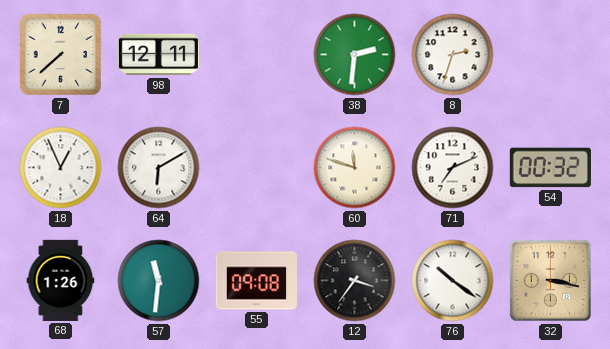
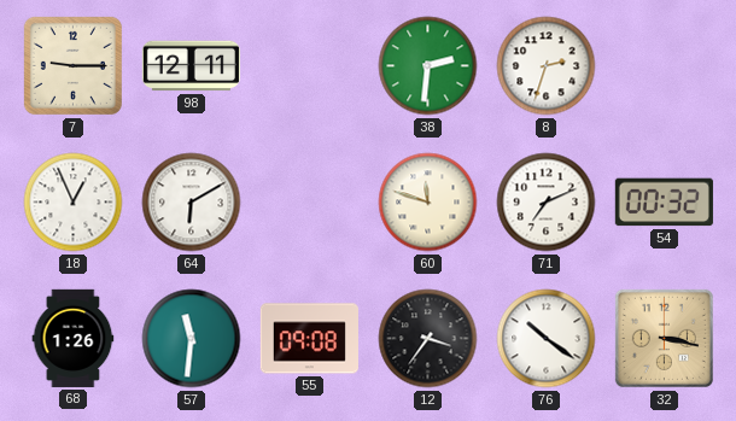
7: 7:38 -> 9:15
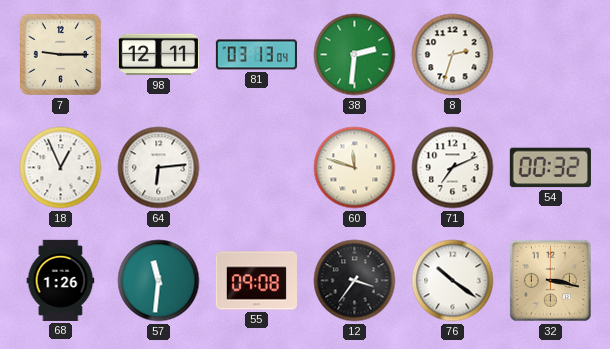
81: none -> 03:13
64: 6:10 -> 6:14
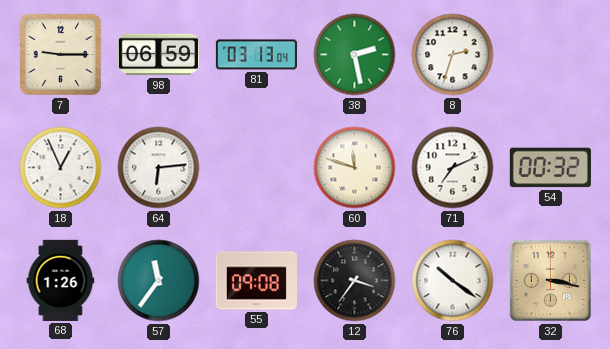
98: 12:11 -> 06:59
38: 2:31 -> 2:28
57: 11:31 -> 11:36
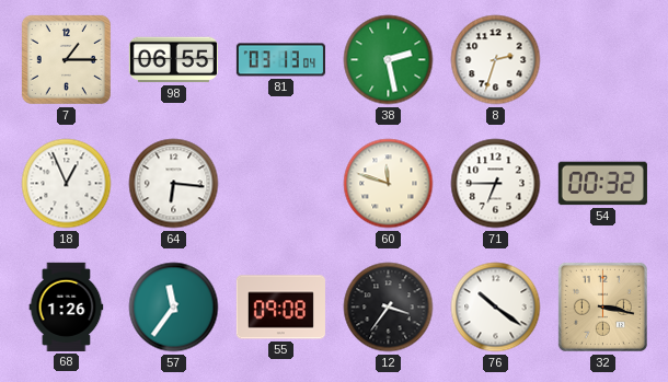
7: 9:15 -> 1:15
98: 06:59 -> 06:55
64: 6:14 -> 6:16
71: 7:11 -> 6:45
